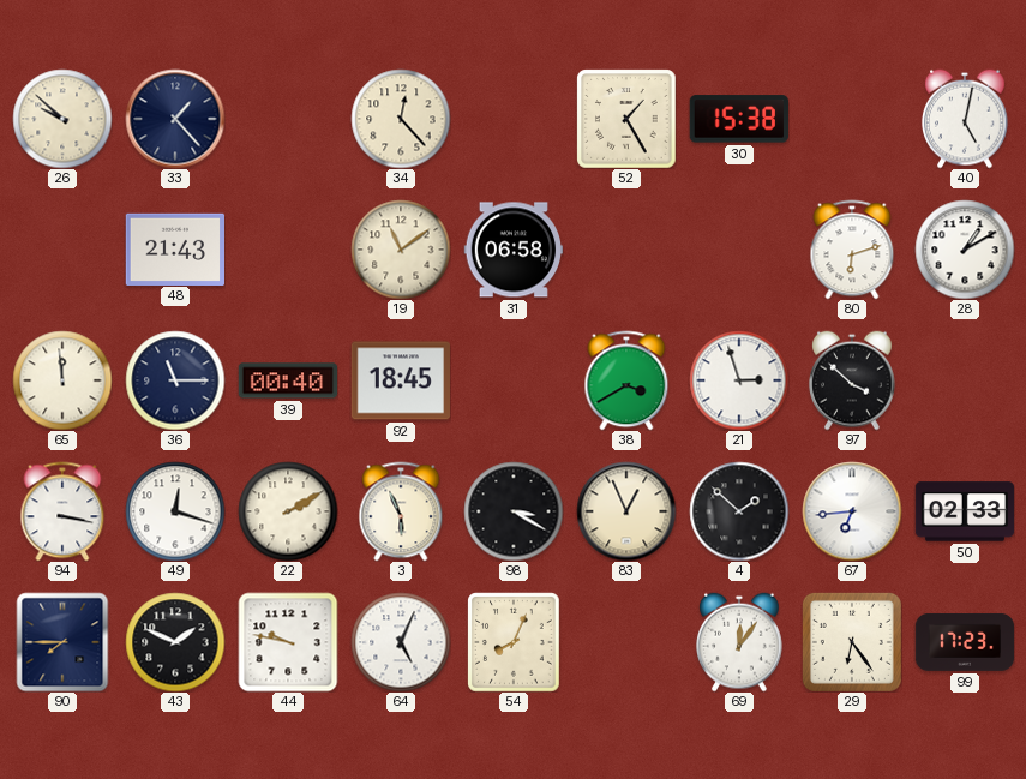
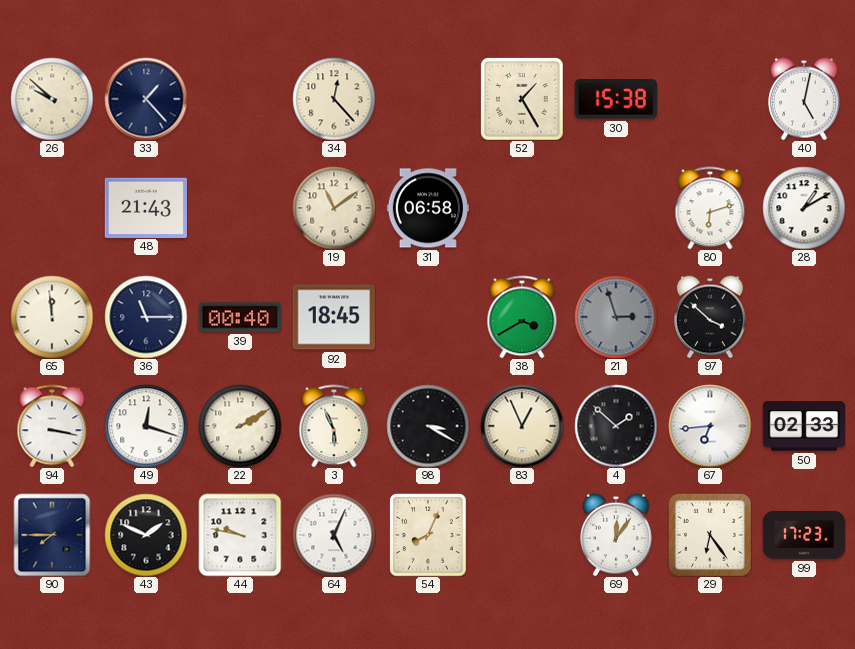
21 dial: white -> grey
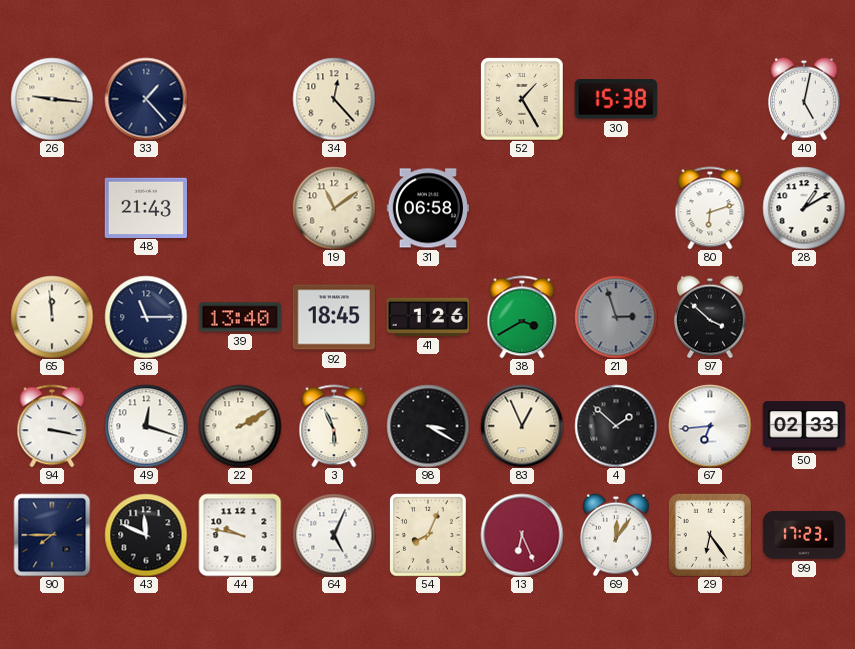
26: 9:52 -> 9:16
39: 00:40 -> 13:40
41: none -> 1:26
43: 1:49 -> 11:49
13: none -> 6:26
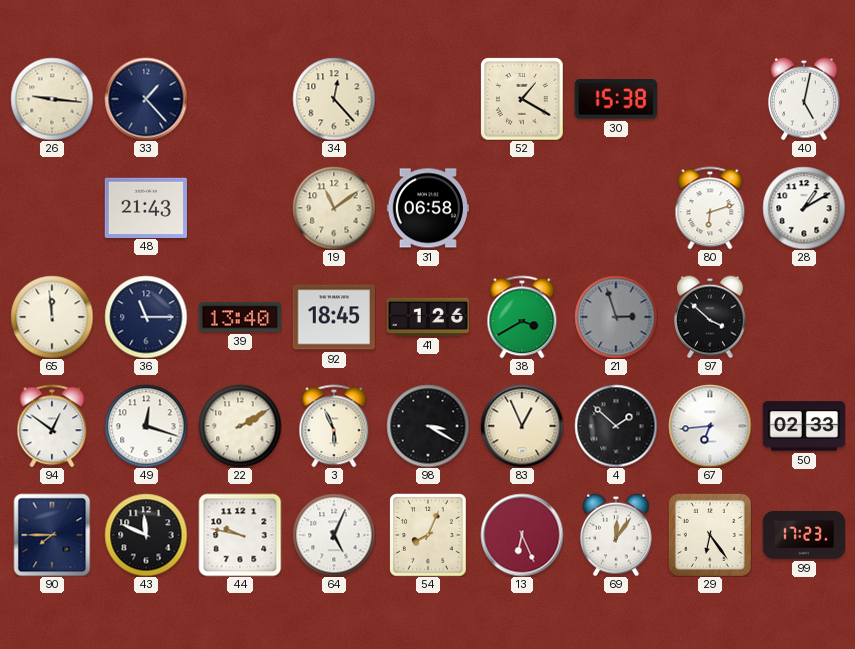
52: 1:25 -> 1:20
94: 3:17 -> 12:51
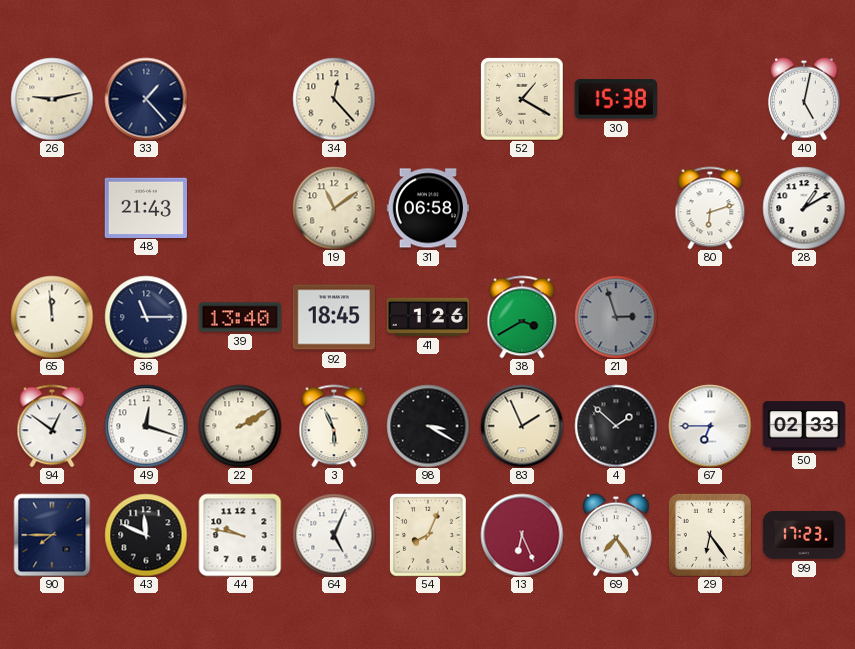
26: 9:16 -> 9:13
97: 3:52 -> none
83: 12:56 -> 1:56
67: 6:44 -> 6:45
69: 12:06 -> 7:24
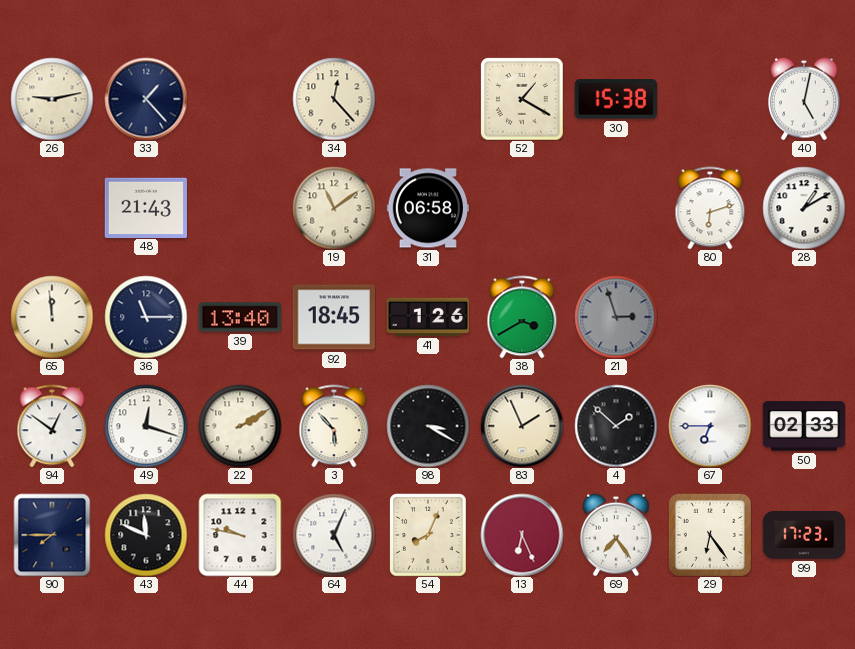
3: 5:56 -> 5:53
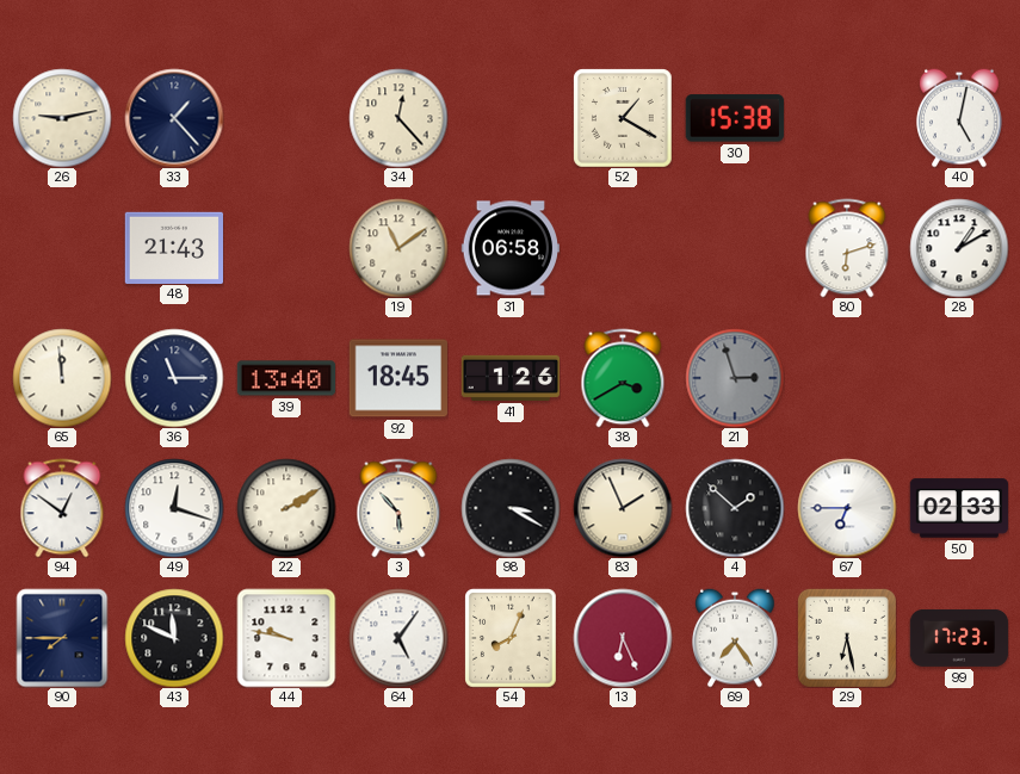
64: 5:04 -> 5:06
29: 6:24 -> 6:28
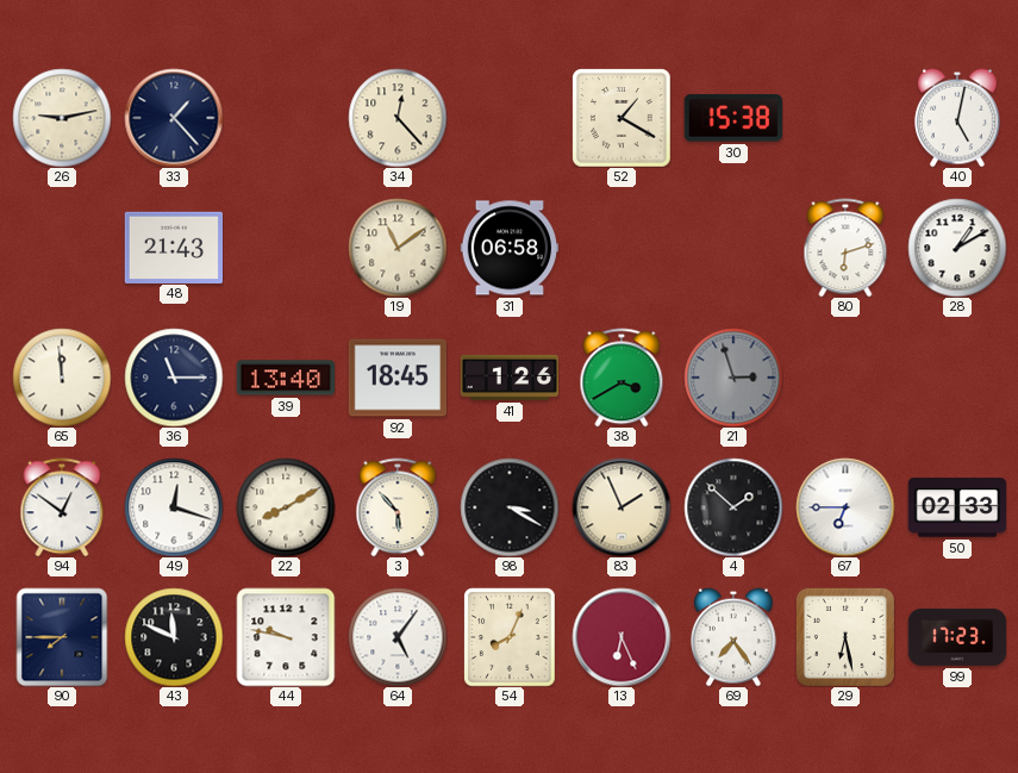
22: 2:10 -> 8:10
